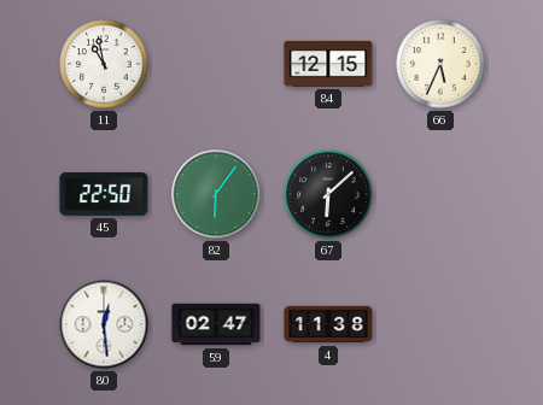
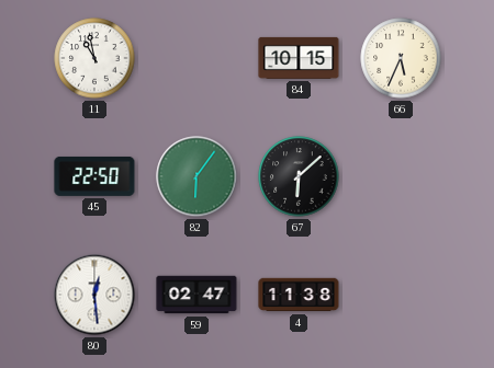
84: 12:15 -> 10:15
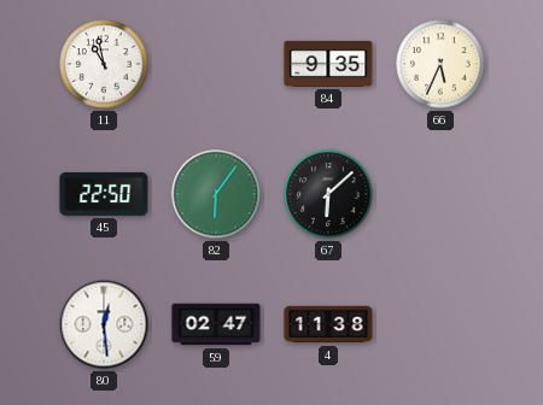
84: 10:15 -> 9:35
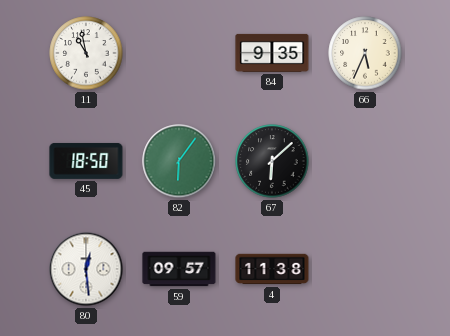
45: 22:50 -> 18:50
59: 02:47 -> 09:57
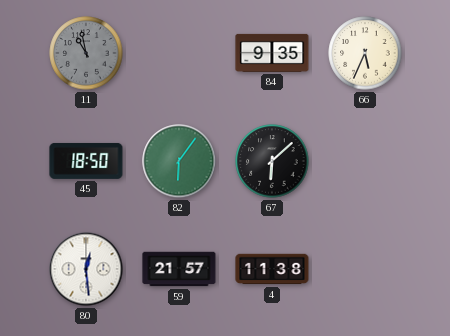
11 dial: white -> grey
59: 09:57 -> 21:57
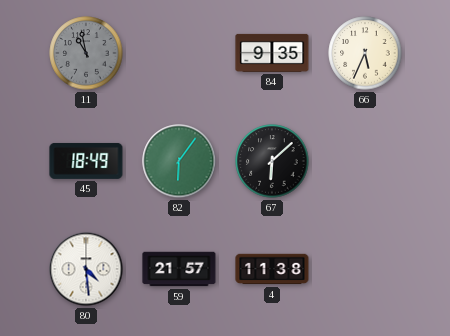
45: 18:50 -> 18:49
80: 12:29 -> 4:29
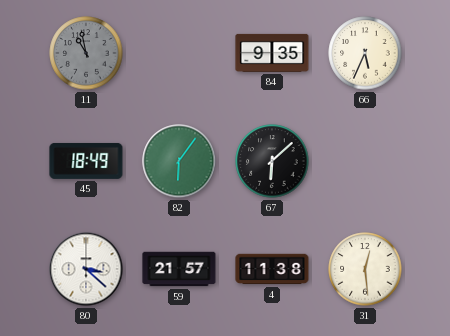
80: 4:29 -> 3:22
31: none -> 12:29
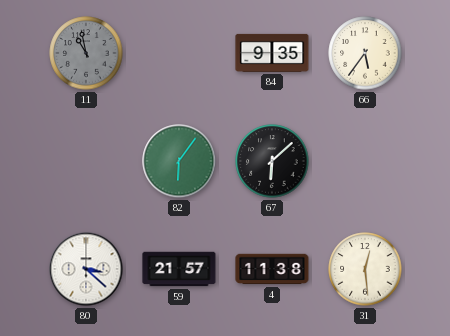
66: 5:34 -> 5:36
45: 18:49 -> none
